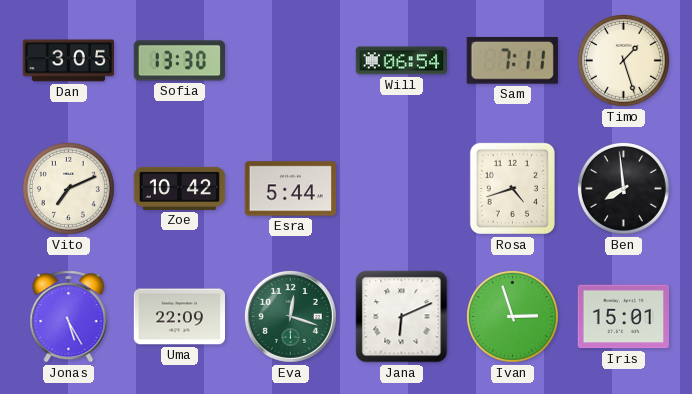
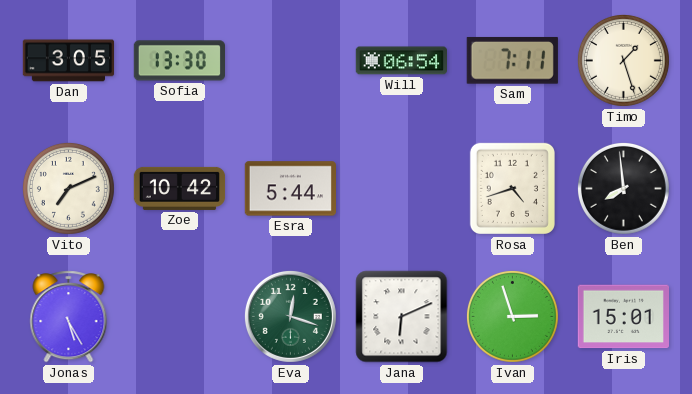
Uma: 22:09 -> none
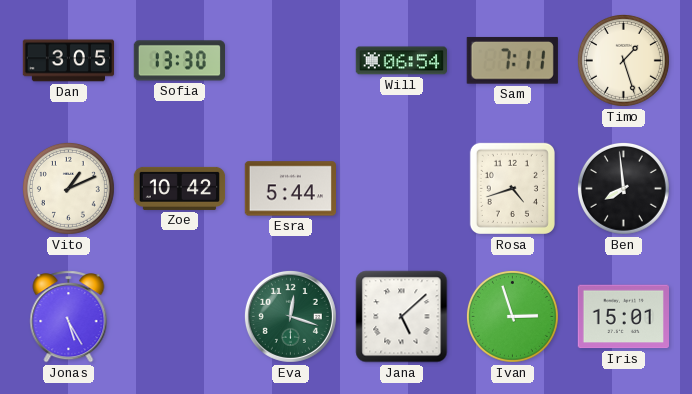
Vito: 7:11 -> 1:11
Jana: 6:11 -> 5:08
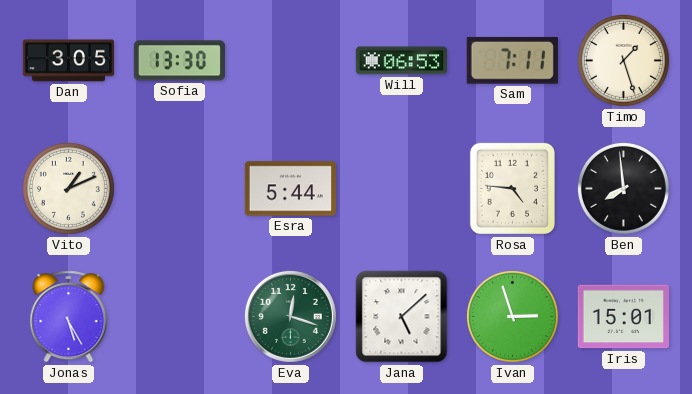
Will: 06:54 -> 06:53
Zoe: 10:42 -> none
Rosa: 4:42 -> 4:46
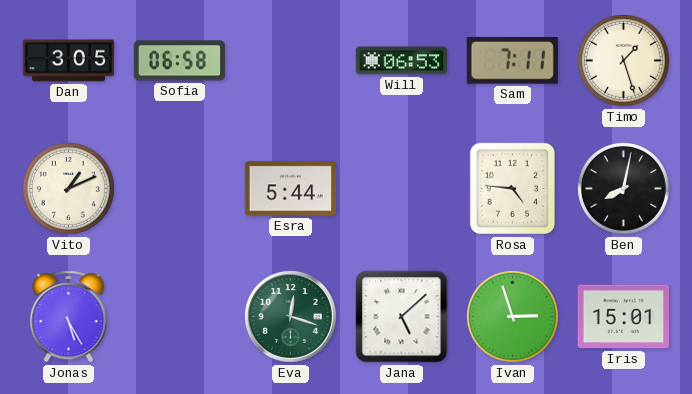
Sofia: 13:30 -> 06:58
Ben: 7:59 -> 8:02
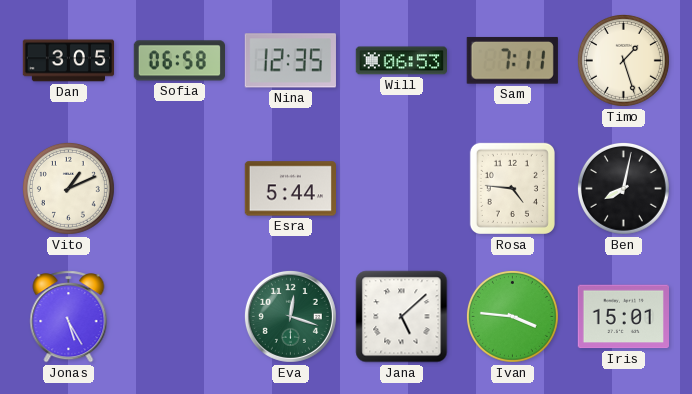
Nina: none -> 12:35
Ivan: 2:57 -> 3:46
